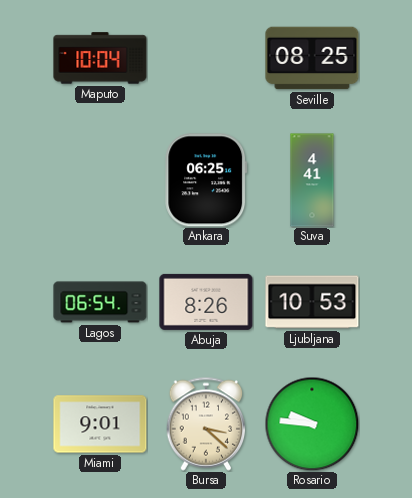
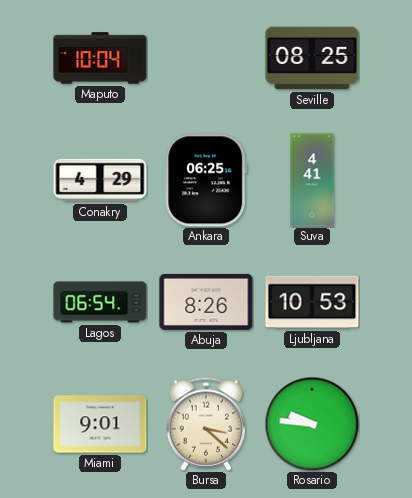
Conakry: none -> 4:29
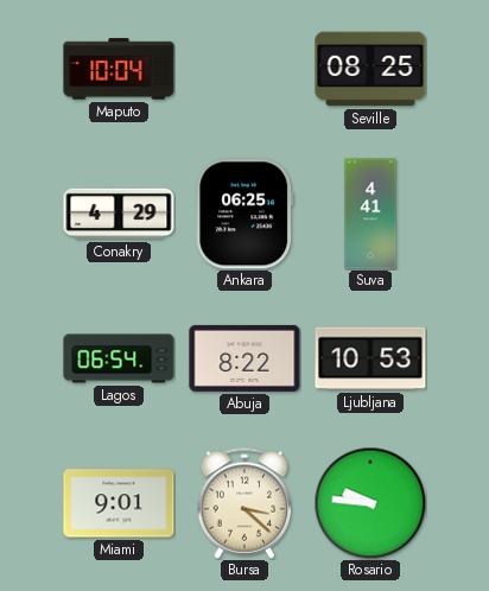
Abuja: 8:26 -> 8:22
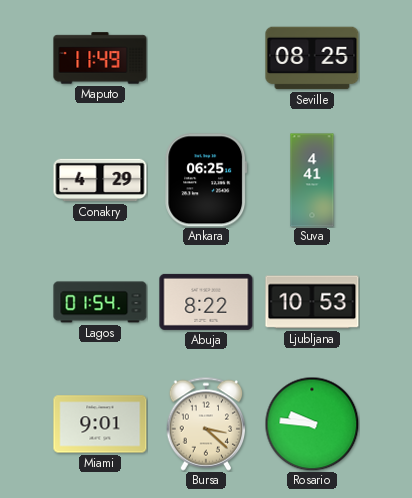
Maputo: 10:04 -> 11:49
Lagos: 06:54 -> 01:54
